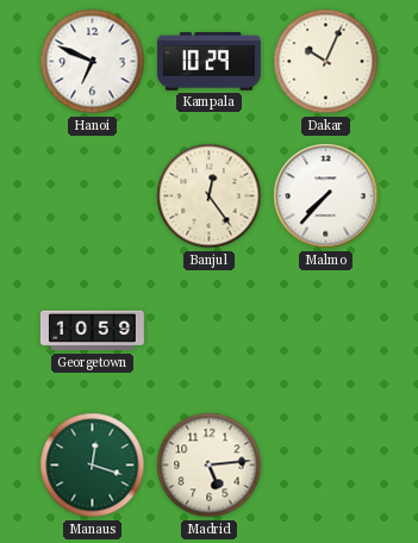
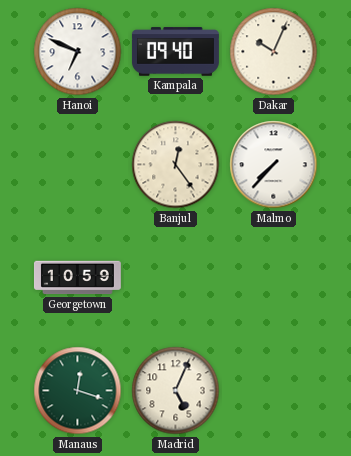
Kampala: 10:29 -> 09:40
Madrid: 5:14 -> 5:04
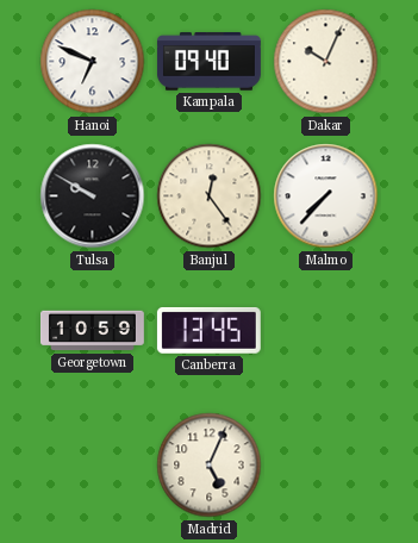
Tulsa: none -> 9:50
Canberra: none -> 13:45
Manaus: 12:18 -> none
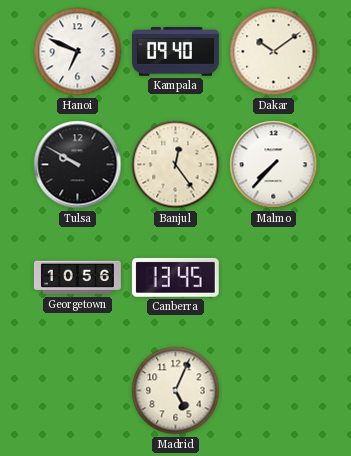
Dakar: 10:04 -> 10:09
Georgetown: 10:59 -> 10:56
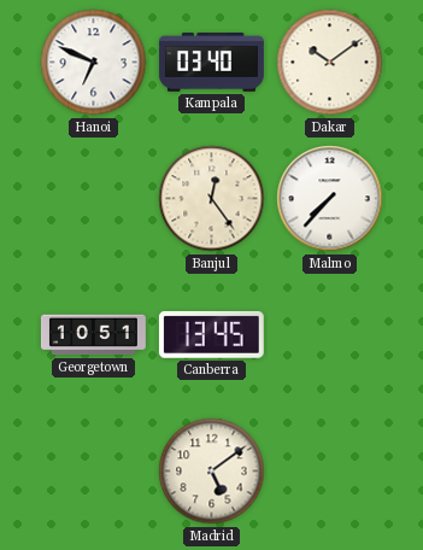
Kampala: 09:40 -> 03:40
Tulsa: 9:50 -> none
Georgetown: 10:56 -> 10:51
Madrid: 5:04 -> 5:09
